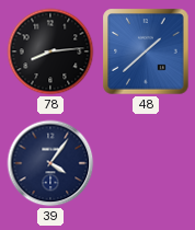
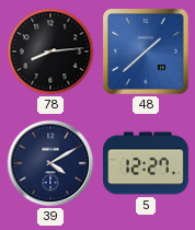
39: 4:06 -> 4:10
5: none -> 12:27
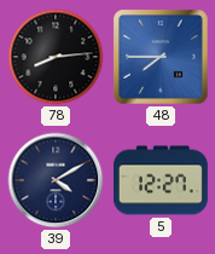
48: 1:38 -> 7:45
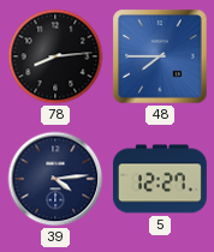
39: 4:10 -> 4:14
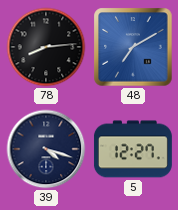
48: 7:45 -> 7:10
39: 4:14 -> 4:18
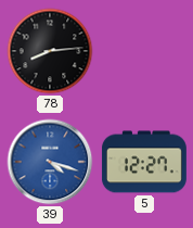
48: 7:10 -> none
39 dial: navy -> blue
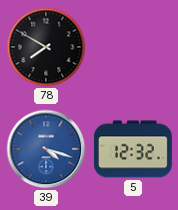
78: 8:14 -> 7:50
5: 12:27 -> 12:32
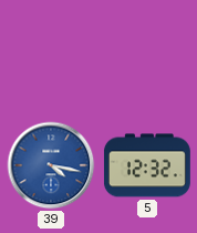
78: 7:50 -> none
39: 4:18 -> 4:17
